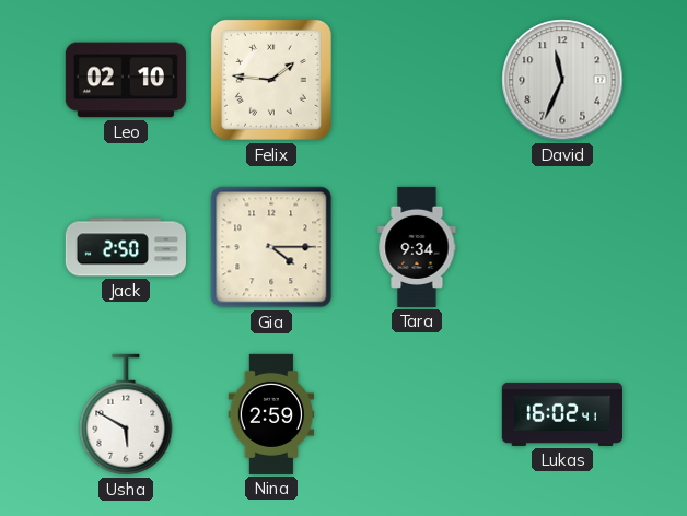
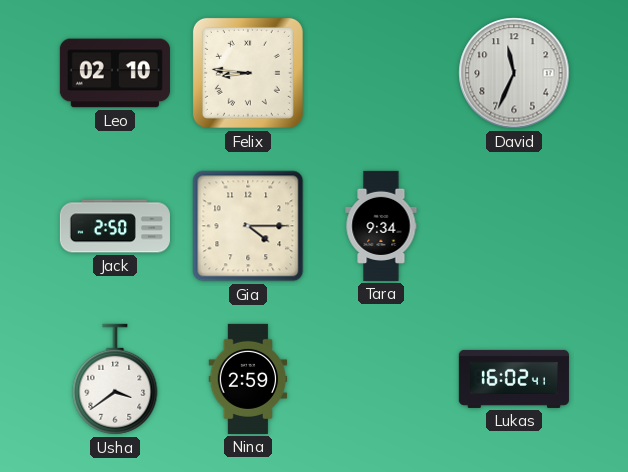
Felix: 1:46 -> 8:46
Usha: 5:50 -> 3:39
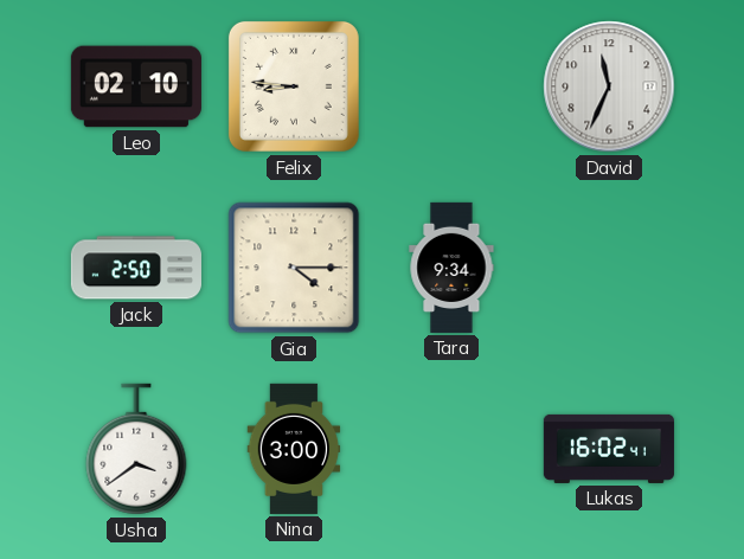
Nina: 2:59 -> 3:00
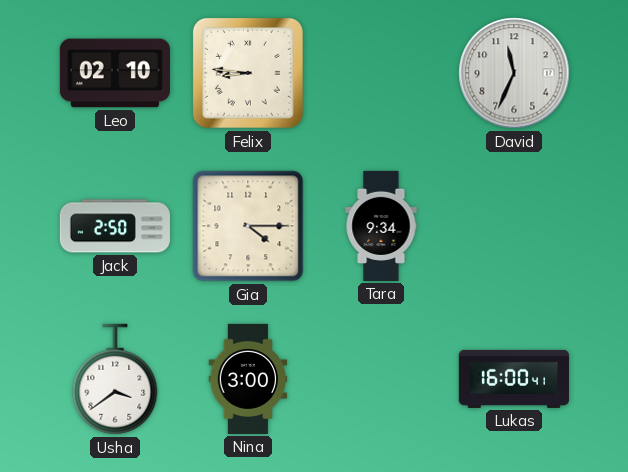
Lukas: 16:02 -> 16:00
